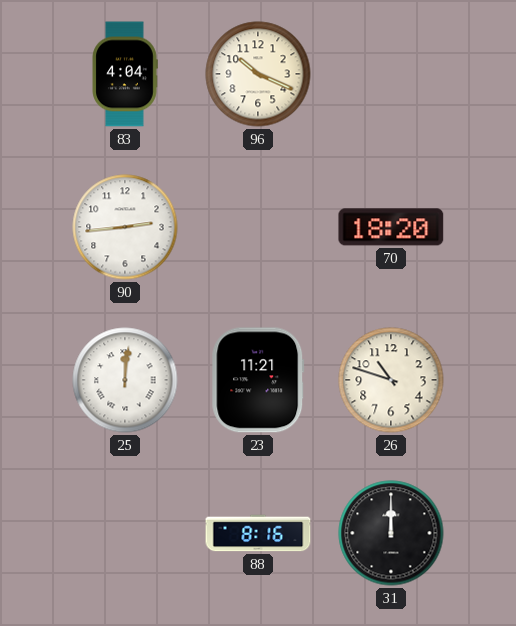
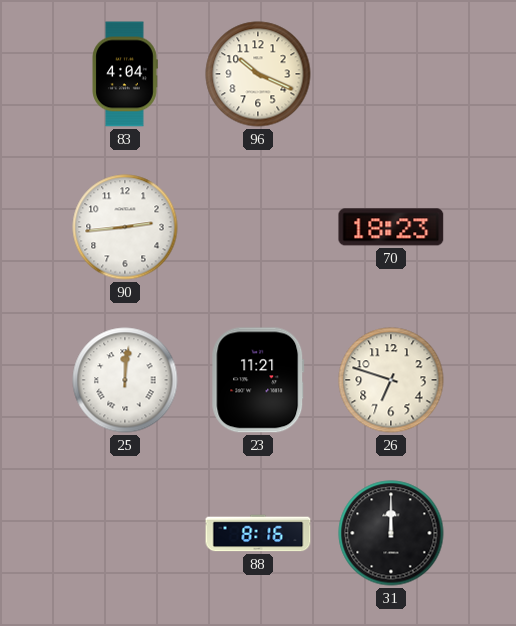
70: 18:20 -> 18:23
26: 10:48 -> 6:48
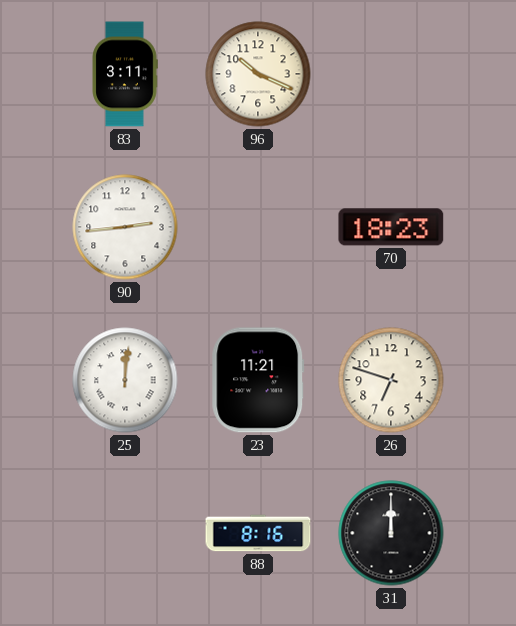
83: 4:04 -> 3:11
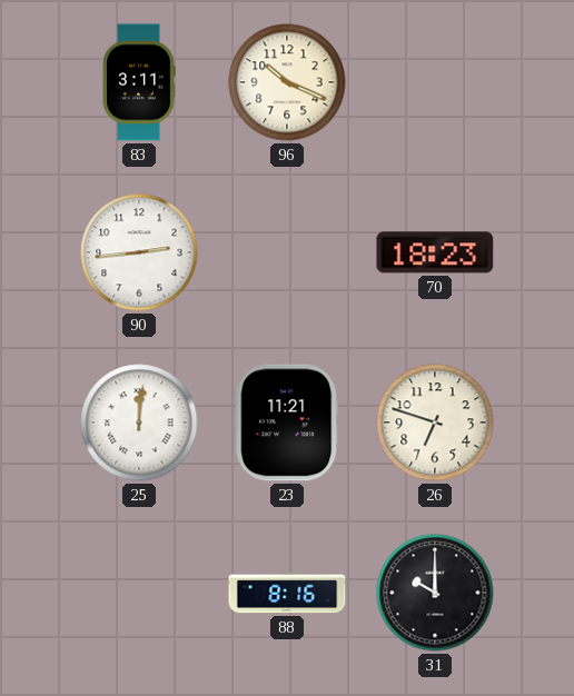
31: 12:00 -> 10:00
